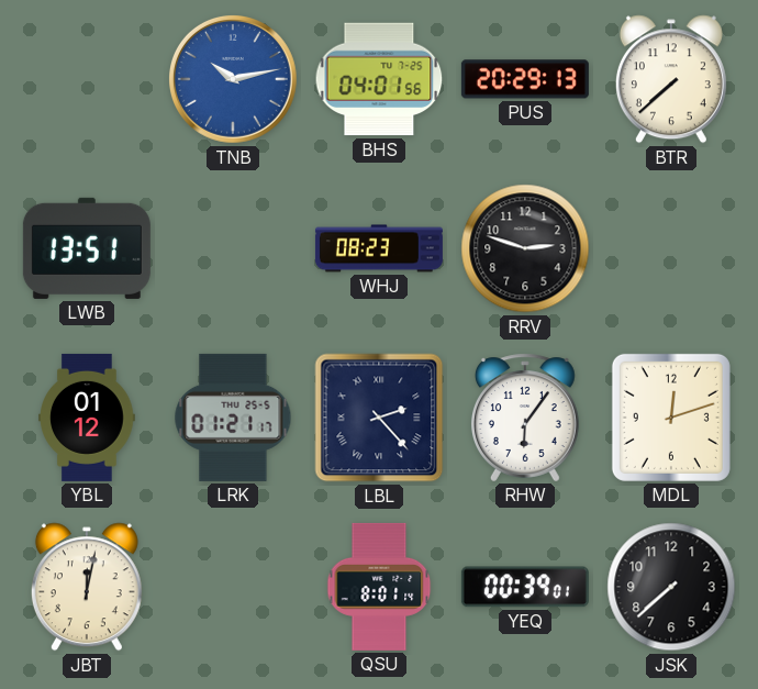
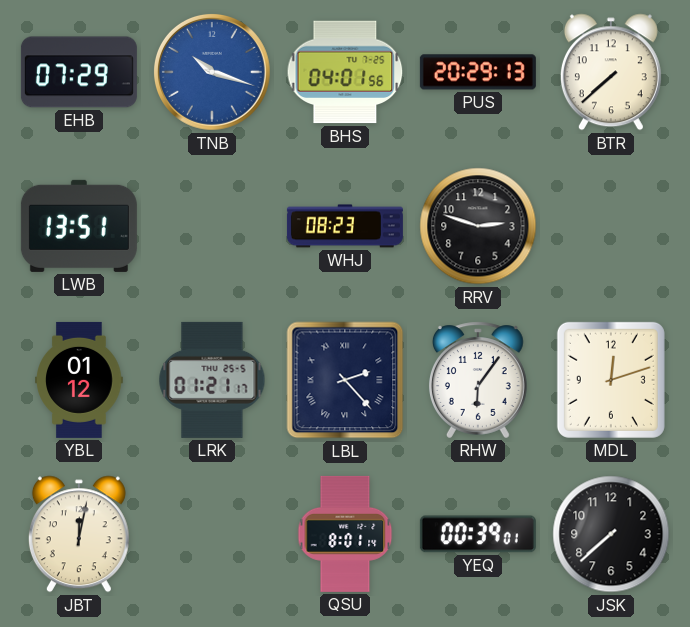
EHB: none -> 07:29
TNB: 10:13 -> 10:18
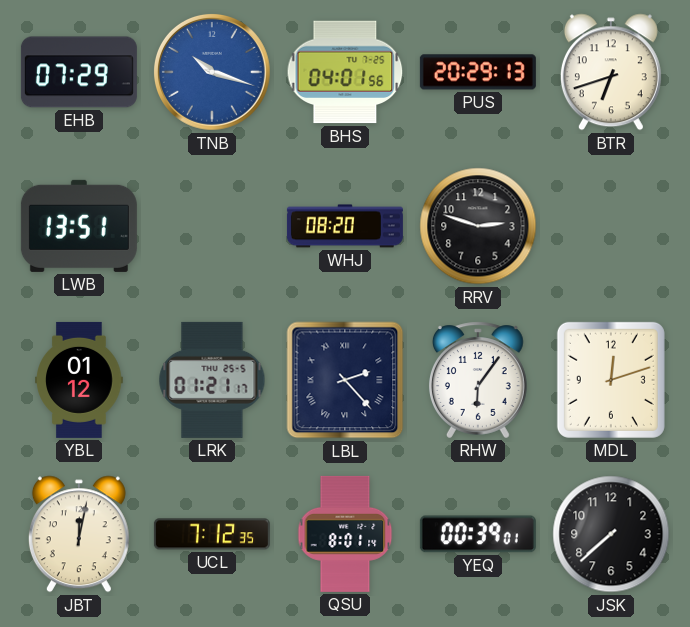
BTR: 7:38 -> 6:42
WHJ: 08:23 -> 08:20
UCL: none -> 7:12
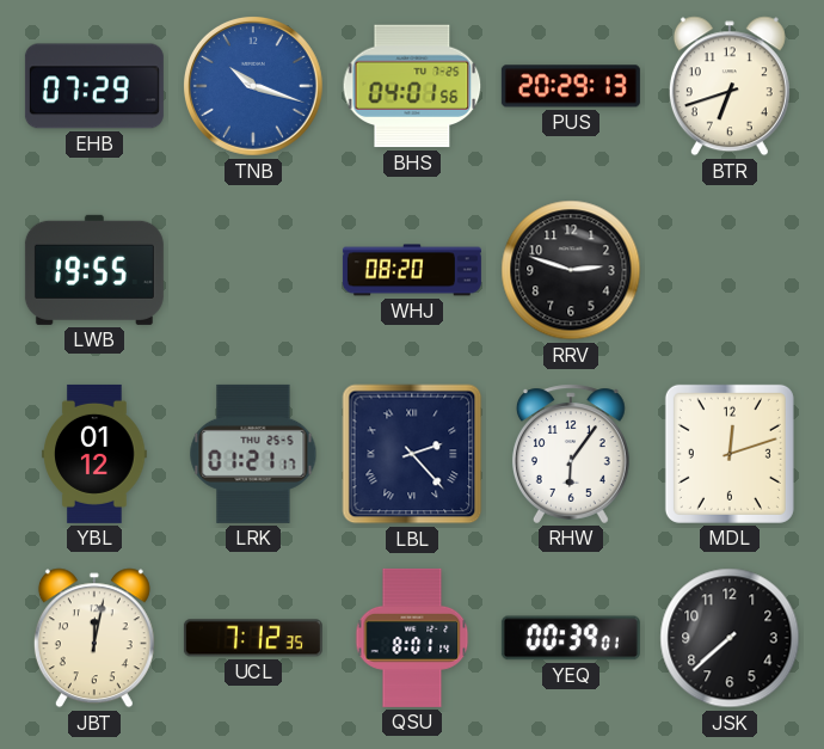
LWB: 13:51 -> 19:55
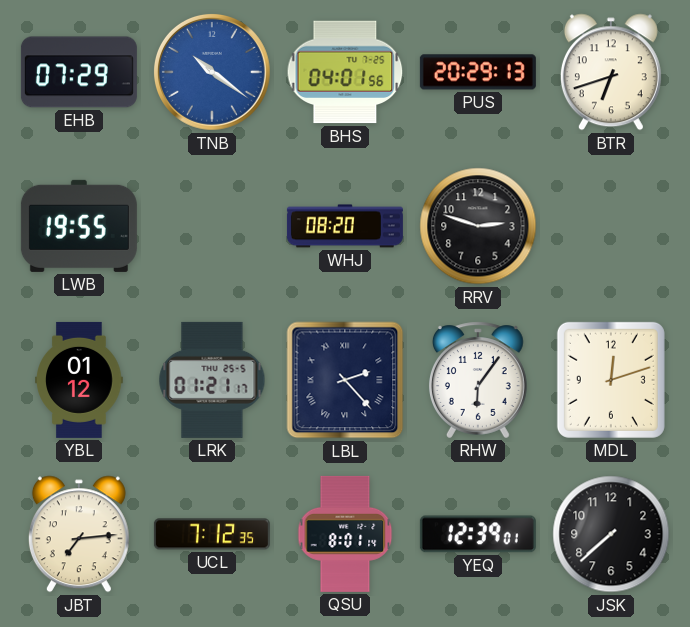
TNB: 10:18 -> 10:21
JBT: 12:02 -> 7:14
YEQ: 00:39 -> 12:39
